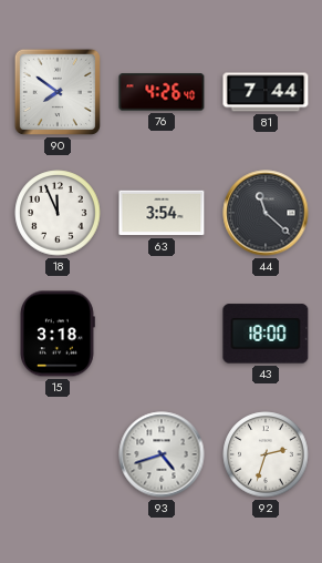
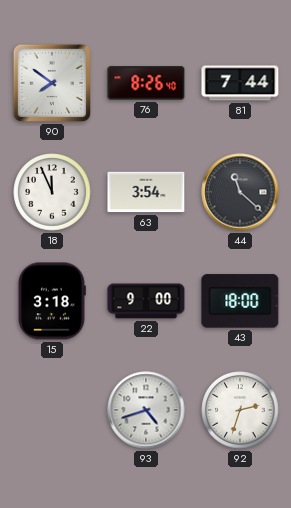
76: 4:26 -> 8:26
22: none -> 9:00
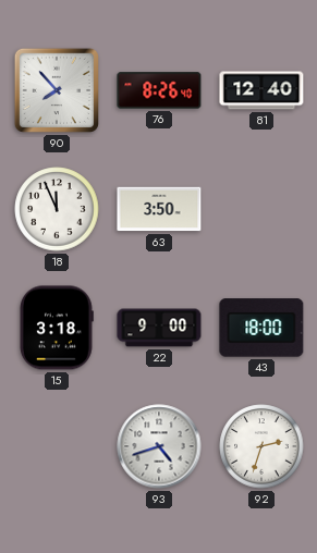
90: 7:51 -> 7:53
81: 7:44 -> 12:40
63: 3:54 -> 3:50
44: 11:22 -> none
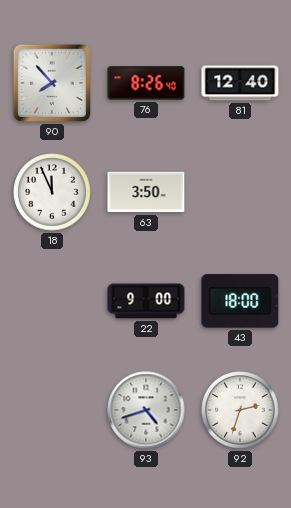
15: 3:18 -> none
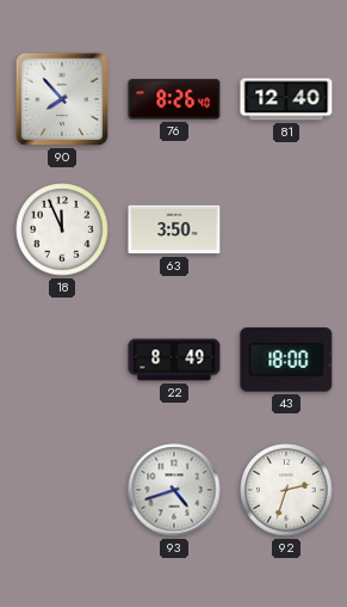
22: 9:00 -> 8:49
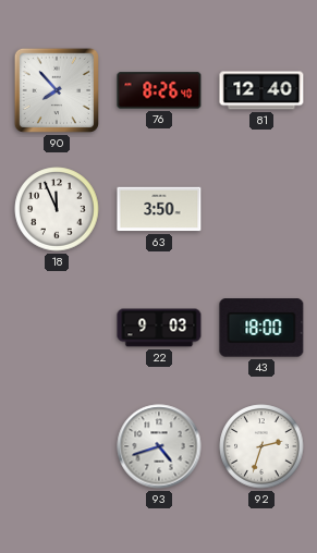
22: 8:49 -> 9:03
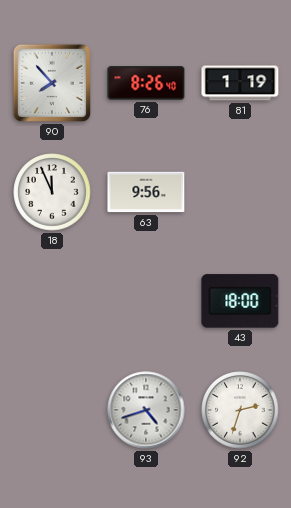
81: 12:40 -> 1:19
63: 3:50 -> 9:56
22: 9:03 -> none
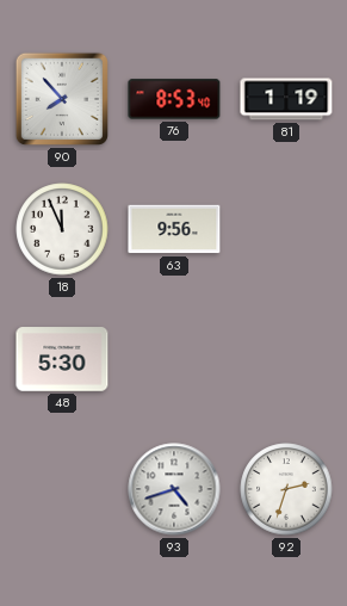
76: 8:26 -> 8:53
48: none -> 5:30
43: 18:00 -> none
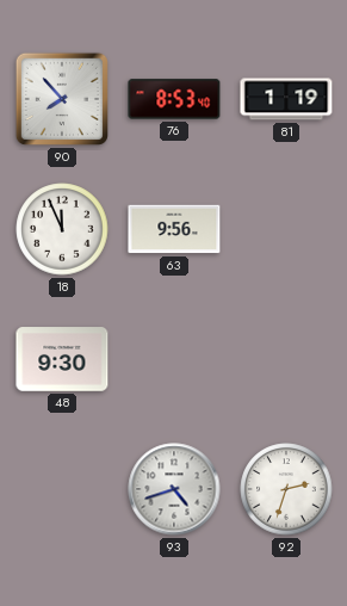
48: 5:30 -> 9:30
